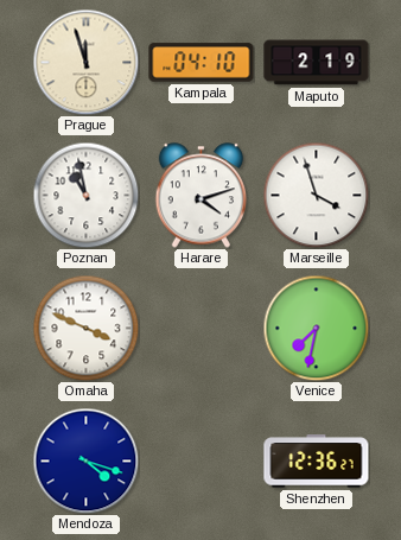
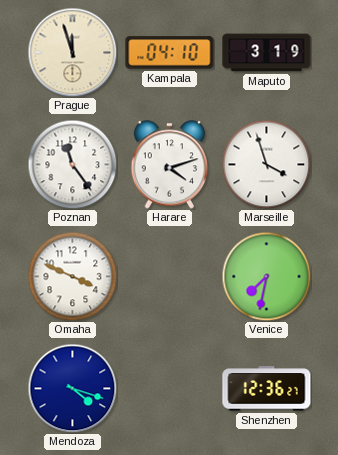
Maputo: 2:19 -> 3:19
Poznan: 10:58 -> 11:24
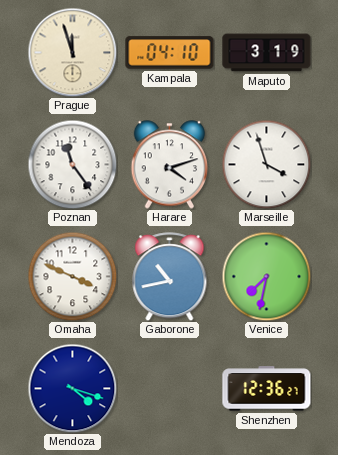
Gaborone: none -> 10:43
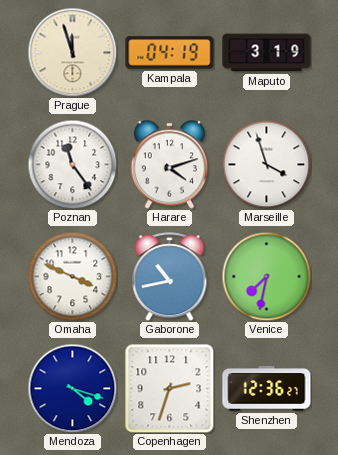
Kampala: 04:10 -> 04:19
Copenhagen: none -> 2:33
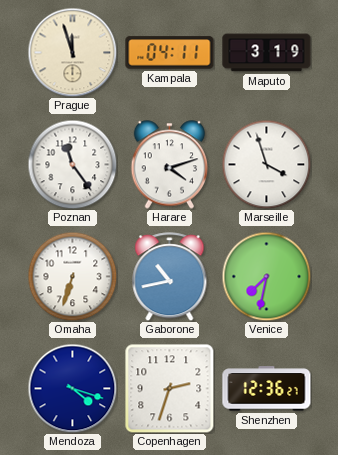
Kampala: 04:19 -> 04:11
Omaha: 3:49 -> 6:33
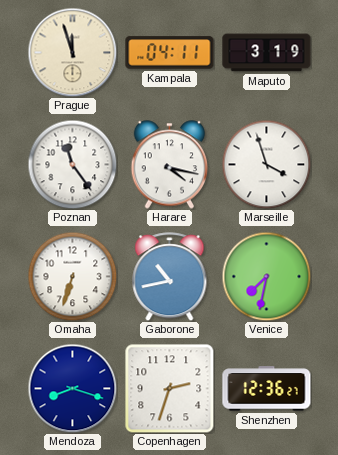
Harare: 4:12 -> 4:17
Mendoza: 4:18 -> 8:18
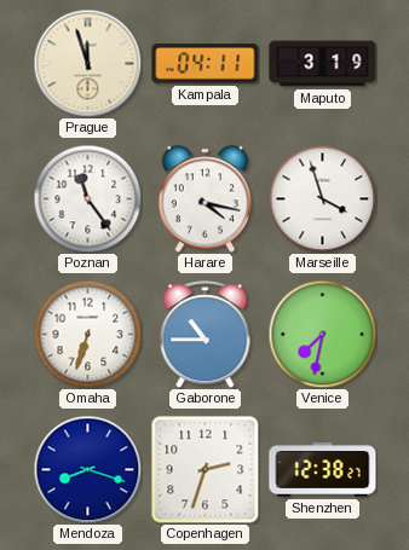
Gaborone: 10:43 -> 10:45
Shenzhen: 12:36 -> 12:38
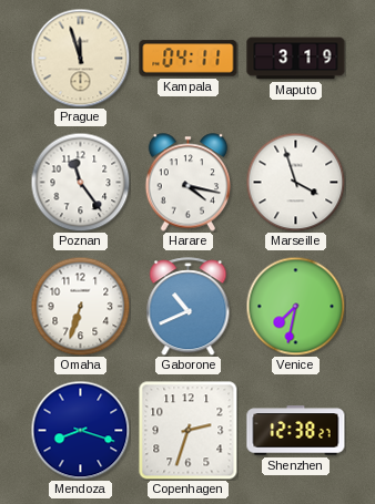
Gaborone: 10:45 -> 10:41
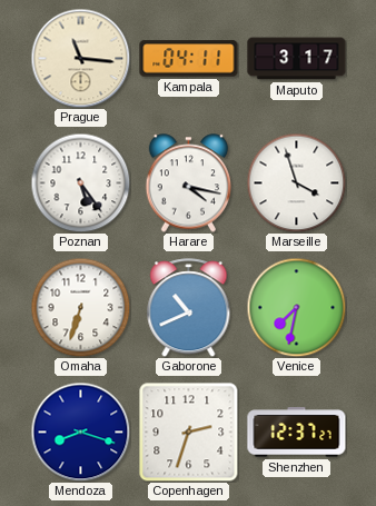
Prague: 11:57 -> 11:16
Maputo: 3:19 -> 3:17
Poznan: 11:24 -> 5:24
Shenzhen: 12:38 -> 12:37
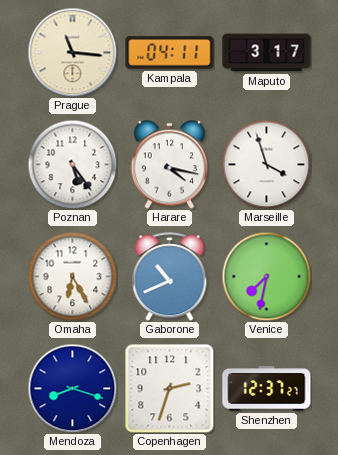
Omaha: 6:33 -> 6:25
